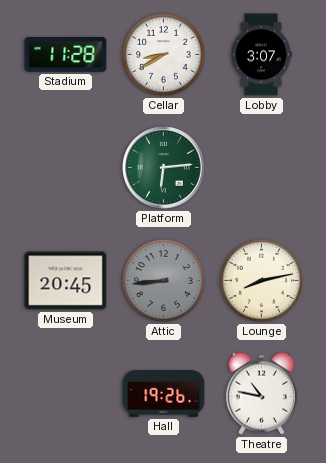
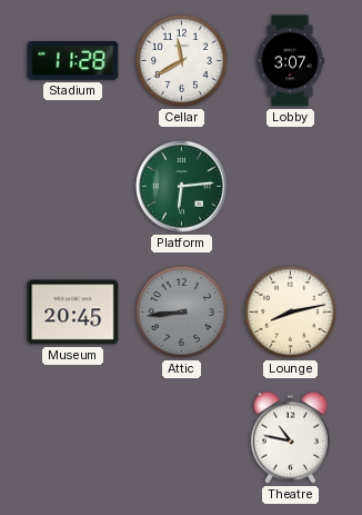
Cellar: 8:40 -> 11:40
Hall: 19:26 -> none
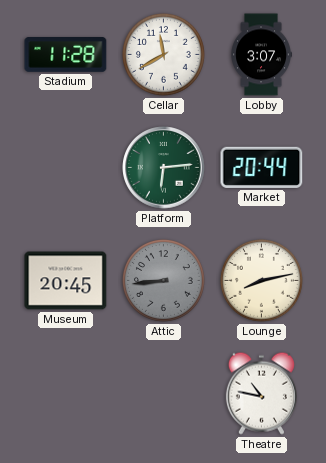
Market: none -> 20:44
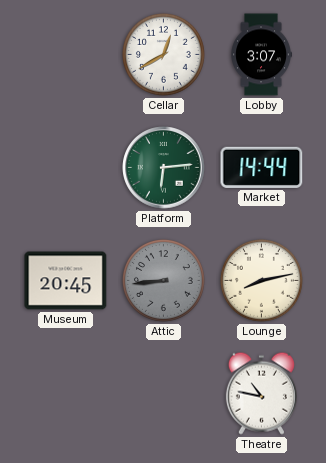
Stadium: 11:28 -> none
Cellar: 11:40 -> 12:40
Market: 20:44 -> 14:44
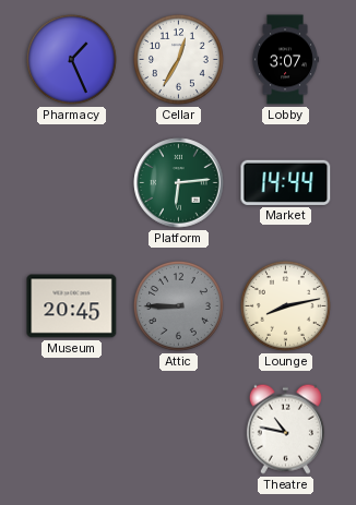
Pharmacy: none -> 1:26
Cellar: 12:40 -> 12:35
Attic: 8:44 -> 8:45
